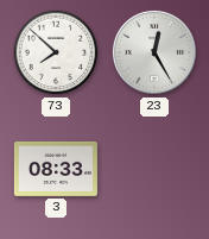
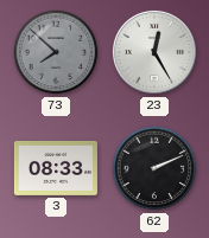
73 dial: white -> grey
62: none -> 2:11
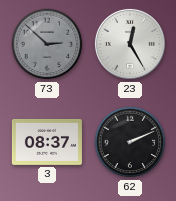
73: 7:52 -> 2:52
3: 08:33 -> 08:37
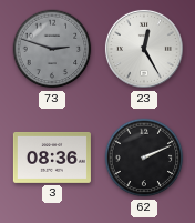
73: 2:52 -> 2:48
3: 08:37 -> 08:36
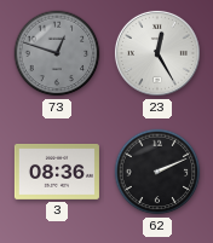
73: 2:48 -> 12:48
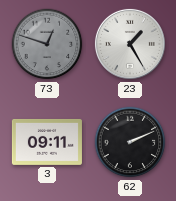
23: 12:25 -> 1:25
3: 08:36 -> 09:11
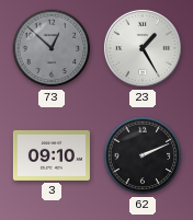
73: 12:48 -> 12:52
3: 09:11 -> 09:10
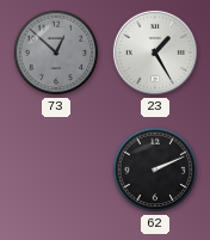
3: 09:10 -> none
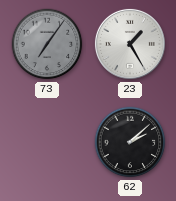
73: 12:52 -> 7:06
62: 2:11 -> 2:08
